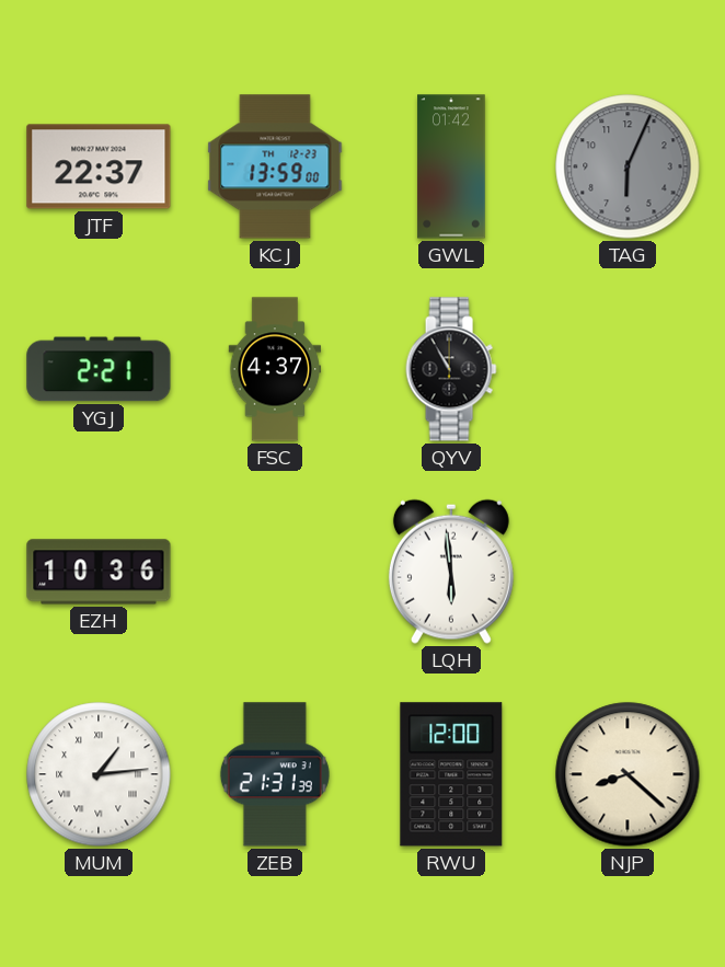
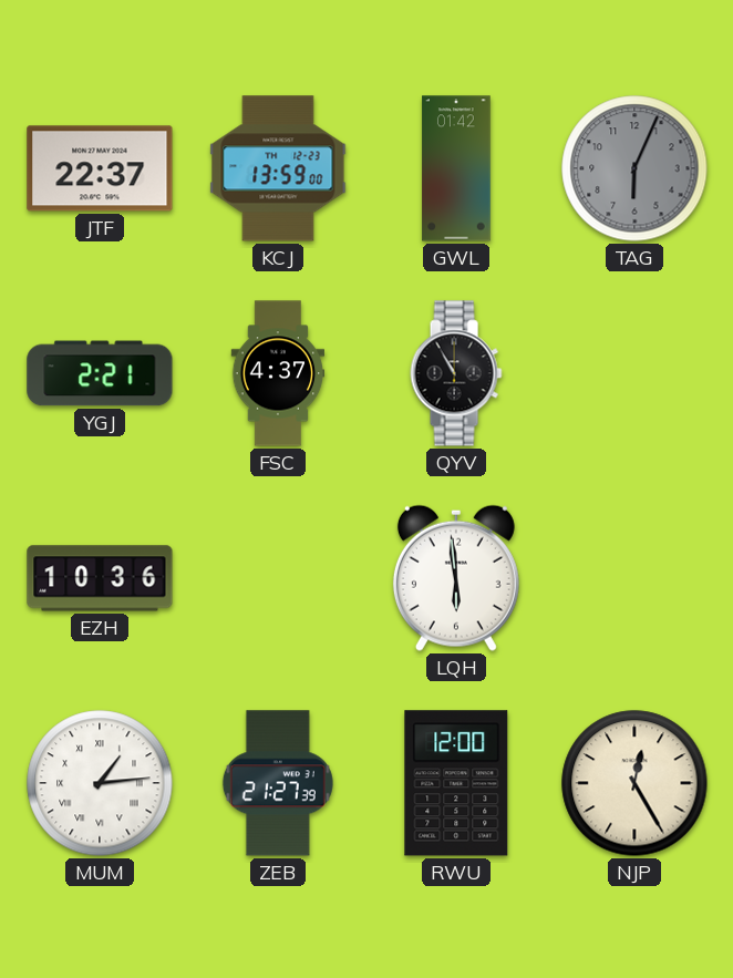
ZEB: 21:31 -> 21:27
NJP: 8:22 -> 12:25
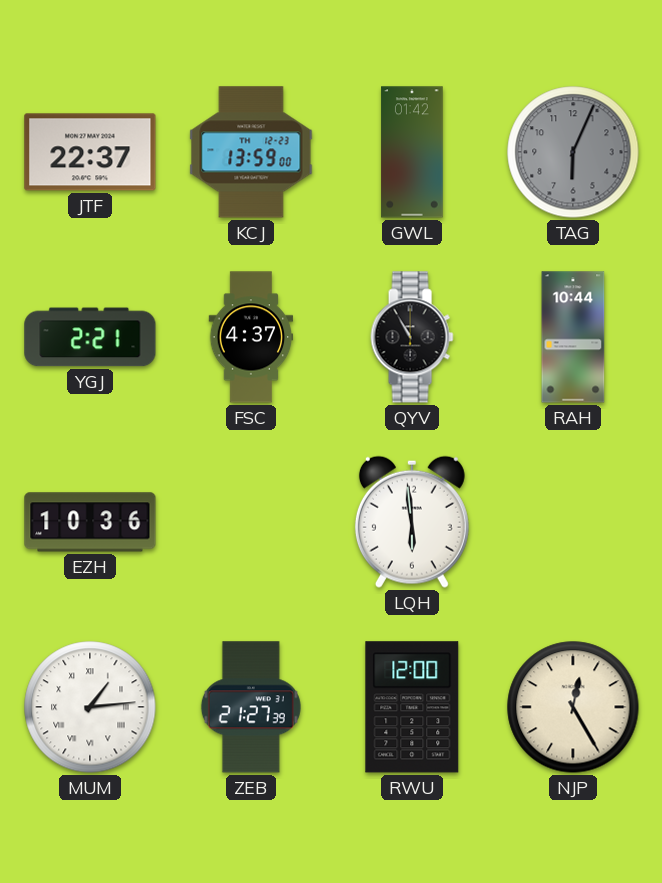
RAH: none -> 10:44
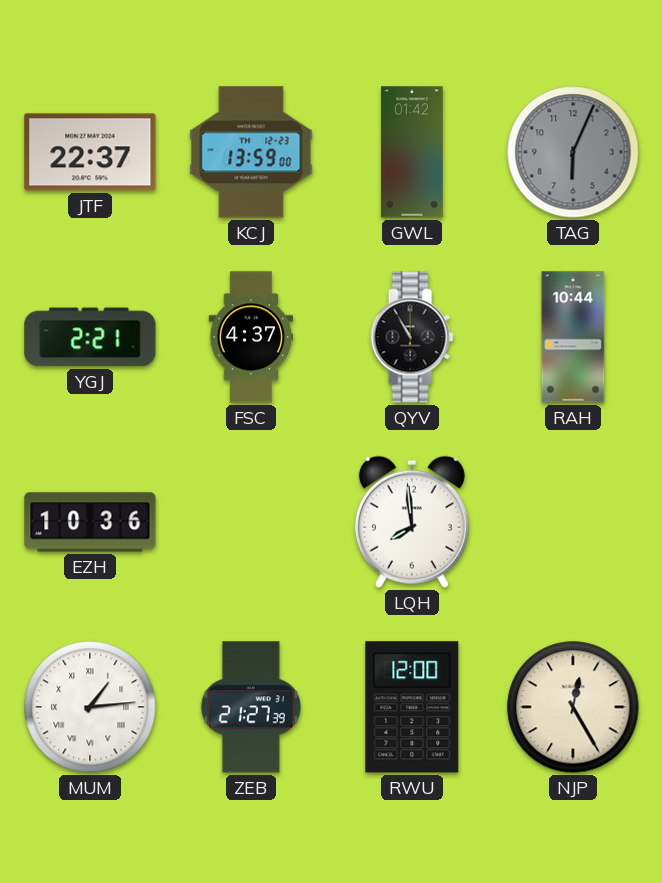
LQH: 5:59 -> 7:59
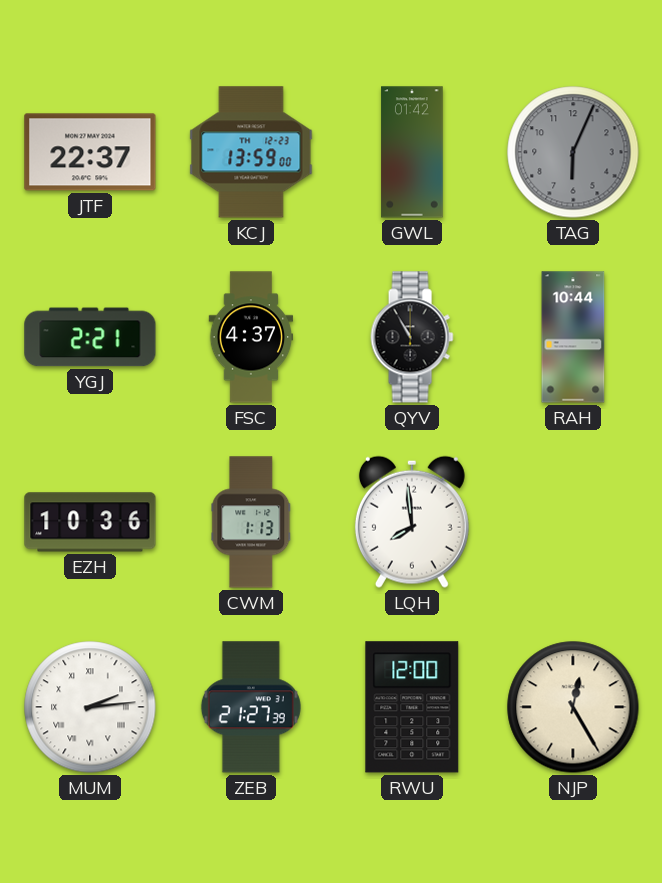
CWM: none -> 1:13
MUM: 1:14 -> 2:14
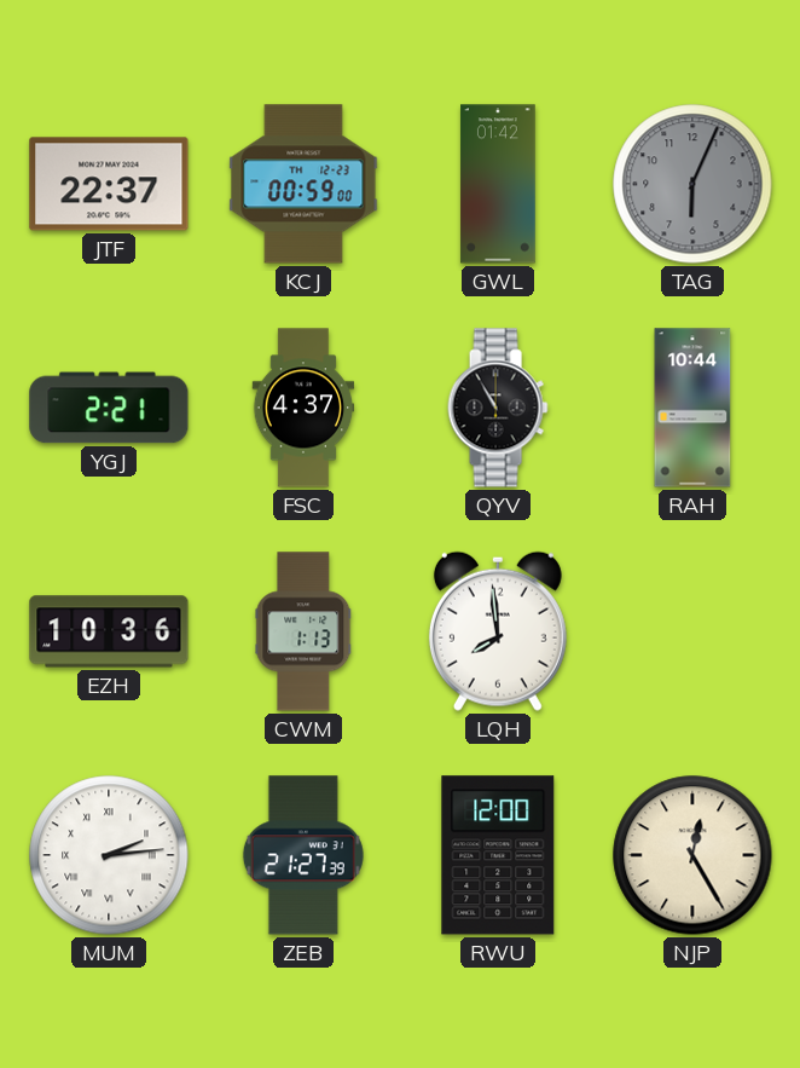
KCJ: 13:59 -> 00:59
